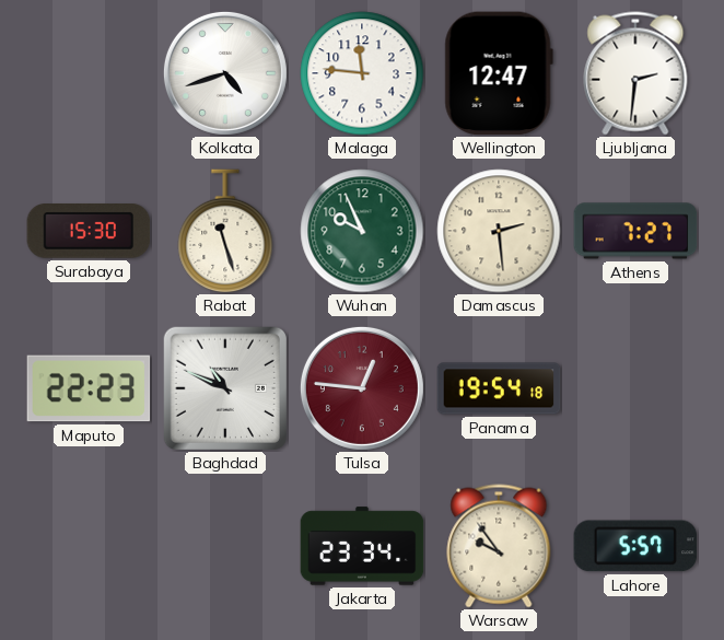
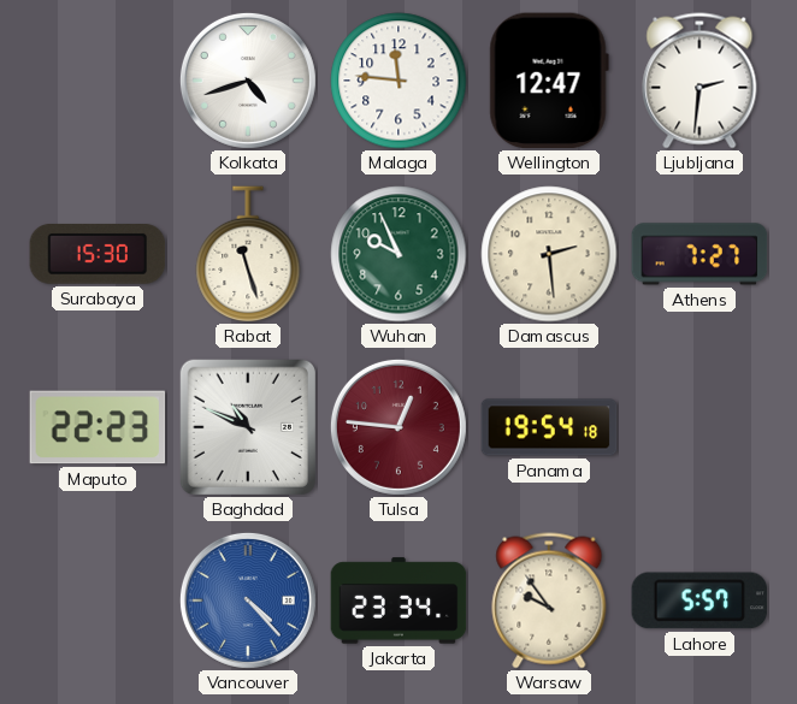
Vancouver: none -> 4:23
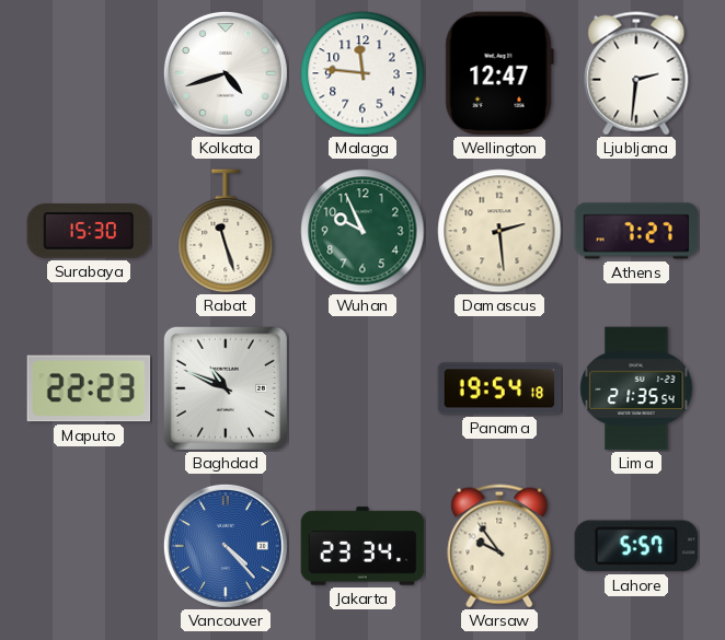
Tulsa: 12:46 -> none
Lima: none -> 21:35
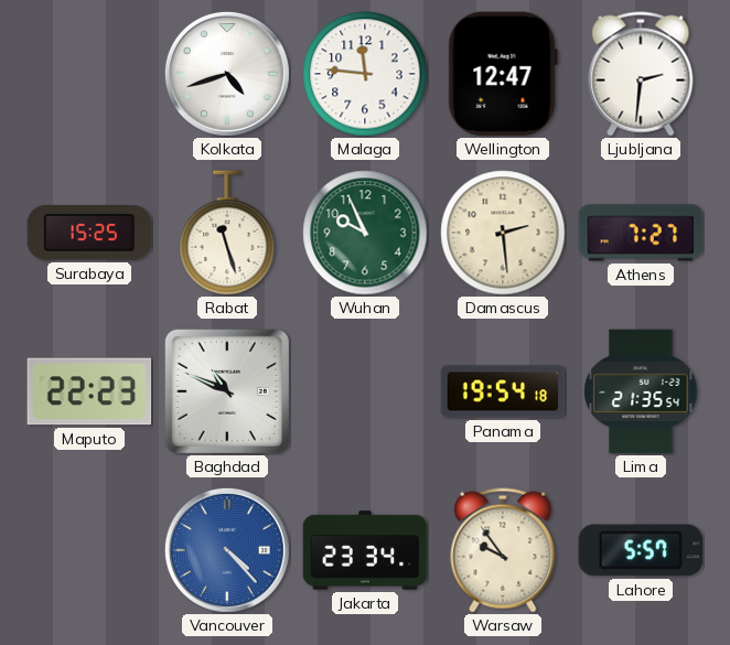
Surabaya: 15:30 -> 15:25
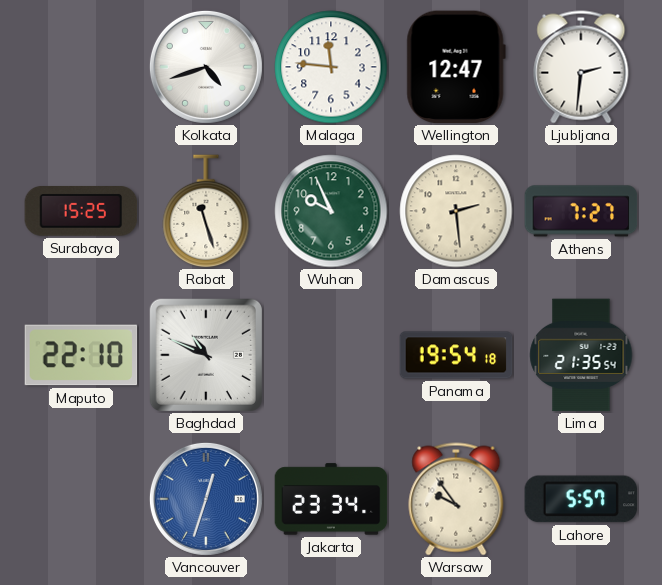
Maputo: 22:23 -> 22:10
Vancouver: 4:23 -> 12:33
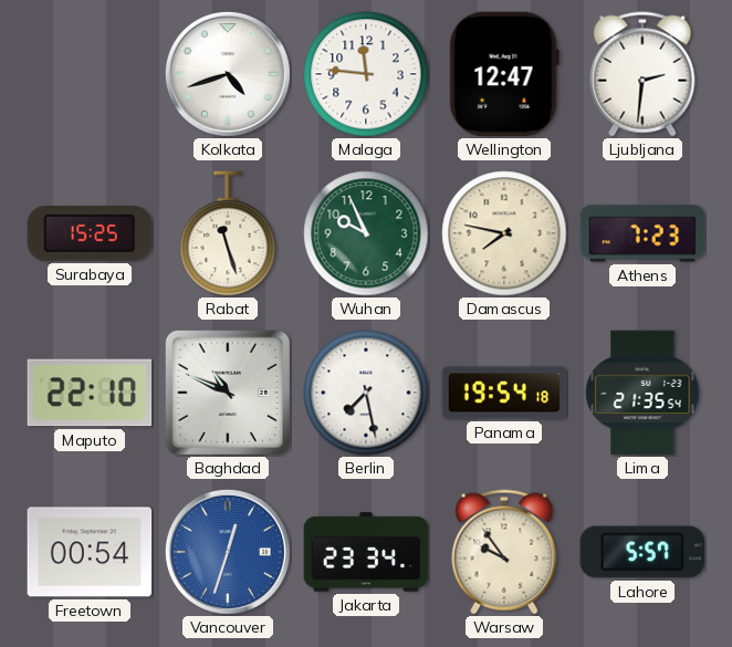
Damascus: 2:29 -> 7:47
Athens: 7:27 -> 7:23
Berlin: none -> 7:28
Freetown: none -> 00:54
